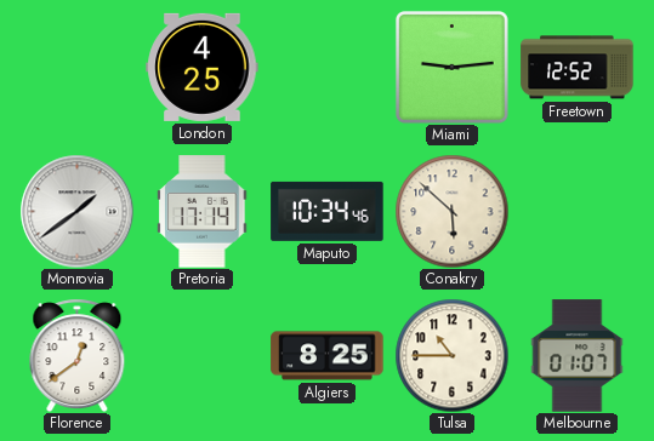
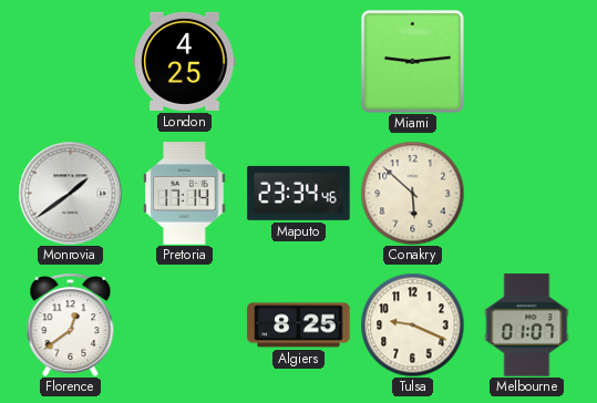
Freetown: 12:52 -> none
Maputo: 10:34 -> 23:34
Tulsa: 10:45 -> 9:19
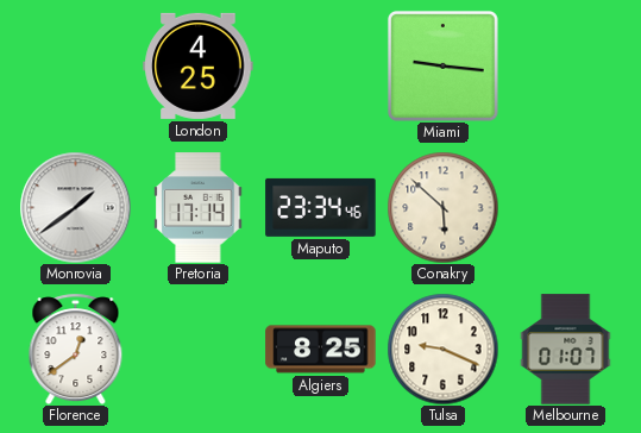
Miami: 9:14 -> 9:16
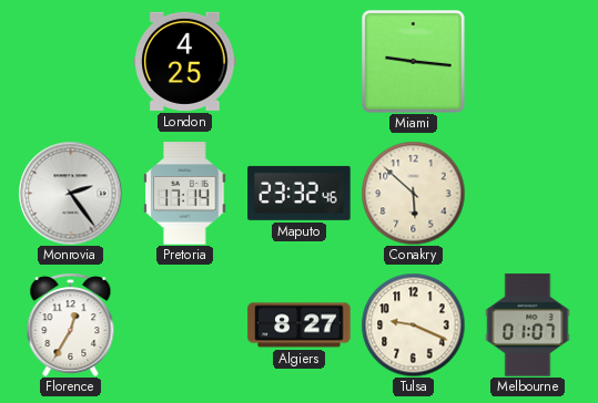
Monrovia: 1:39 -> 2:24
Maputo: 23:34 -> 23:32
Florence: 12:39 -> 12:35
Algiers: 8:25 -> 8:27
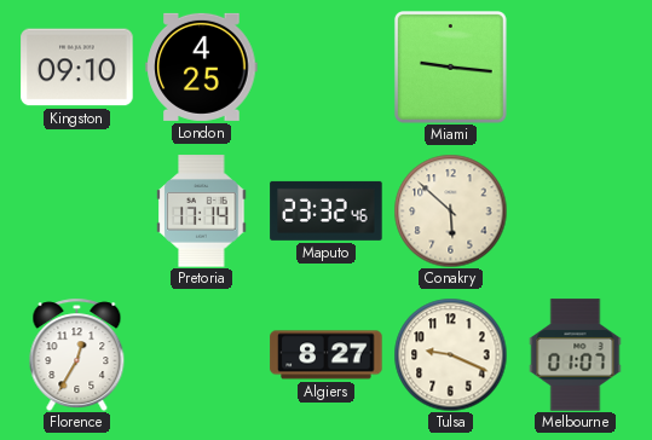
Kingston: none -> 09:10
Monrovia: 2:24 -> none
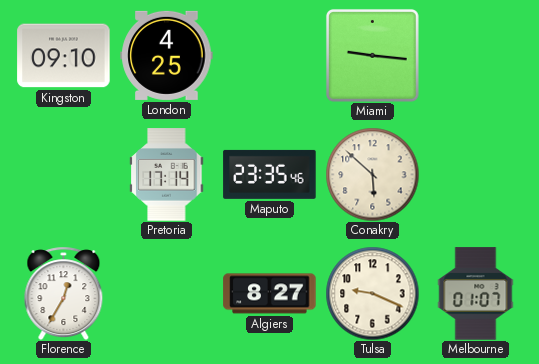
Maputo: 23:32 -> 23:35
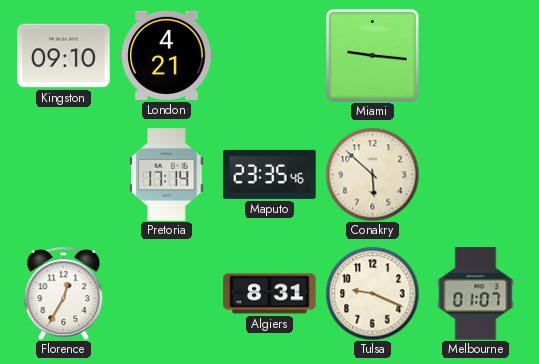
London: 4:25 -> 4:21
Algiers: 8:27 -> 8:31
